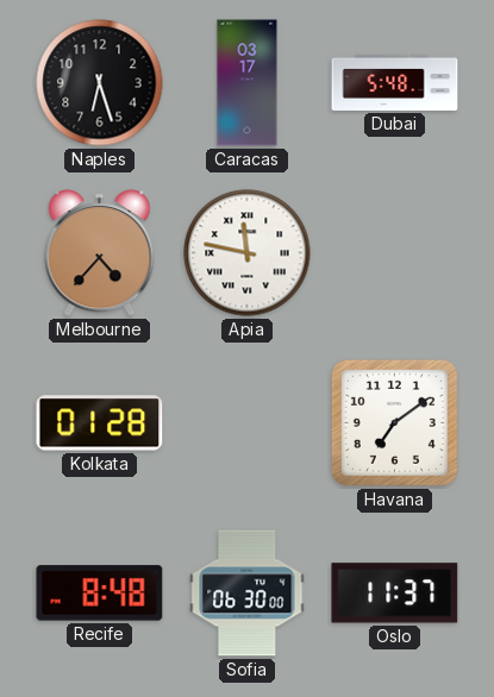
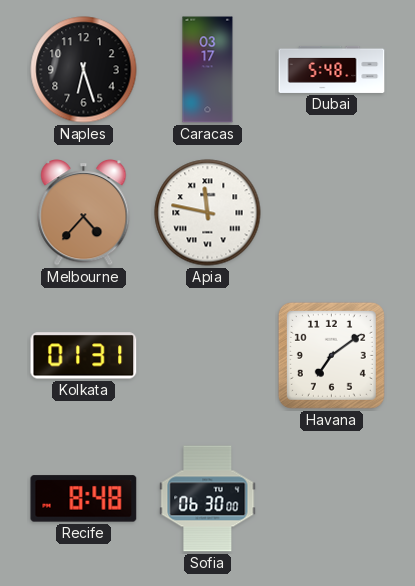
Kolkata: 01:28 -> 01:31
Oslo: 11:37 -> none
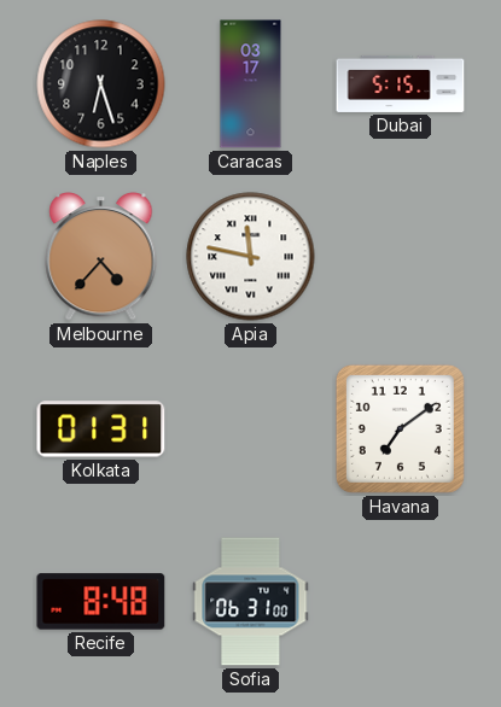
Dubai: 5:48 -> 5:15
Sofia: 06:30 -> 06:31
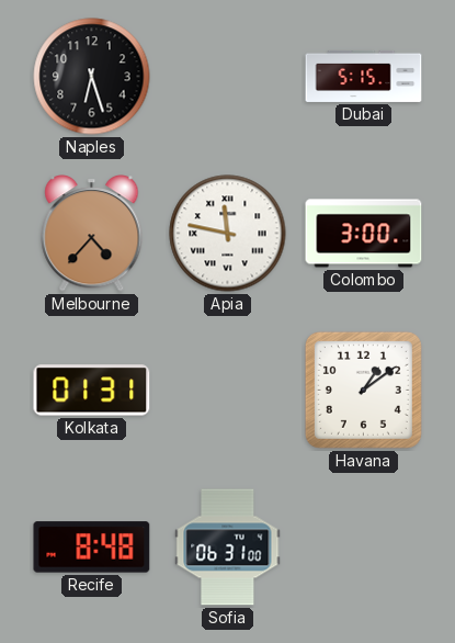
Caracas: 03:17 -> none
Colombo: none -> 3:00
Havana: 7:09 -> 1:09
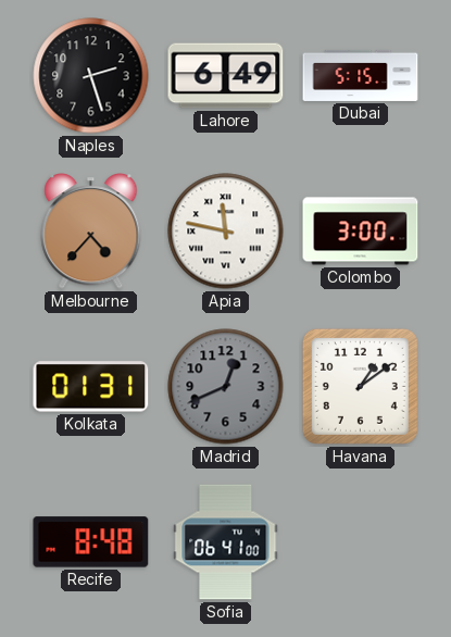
Naples: 6:27 -> 2:27
Lahore: none -> 6:49
Madrid: none -> 12:41
Sofia: 06:31 -> 06:41
